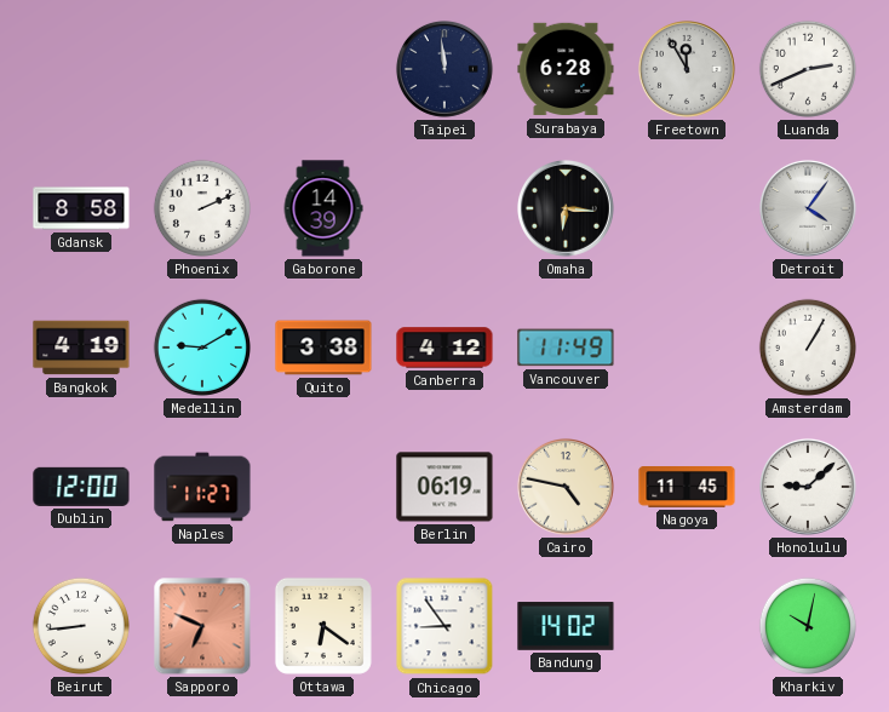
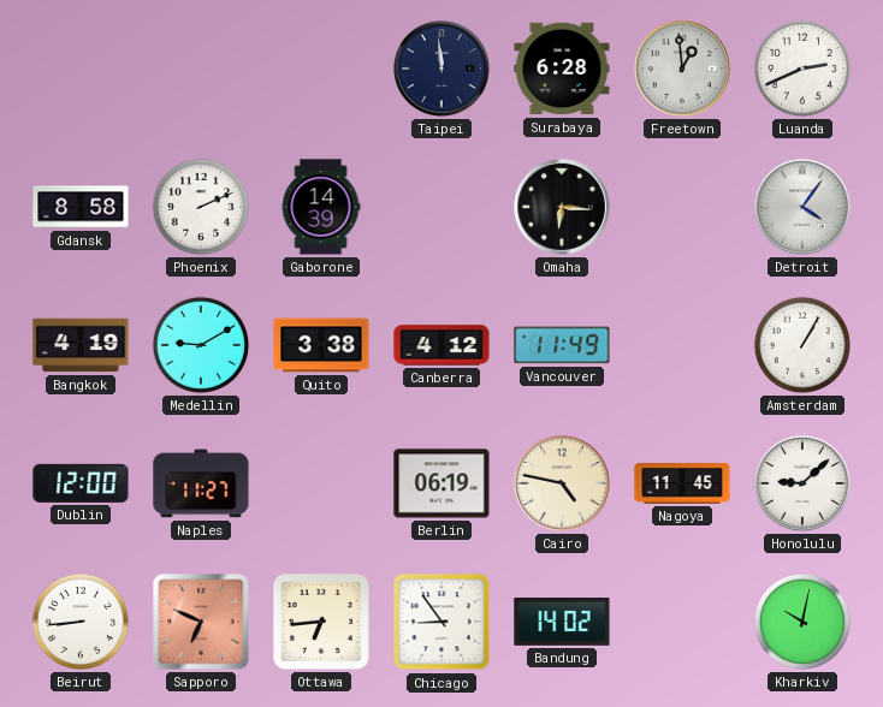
Freetown: 11:55 -> 12:59
Ottawa: 6:21 -> 6:44
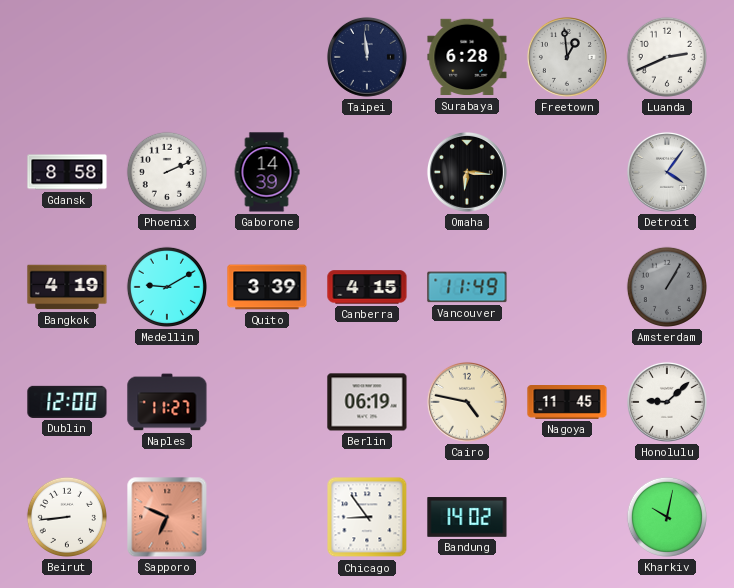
Quito: 3:38 -> 3:39
Canberra: 4:12 -> 4:15
Amsterdam dial: white -> grey
Ottawa: 6:44 -> none
